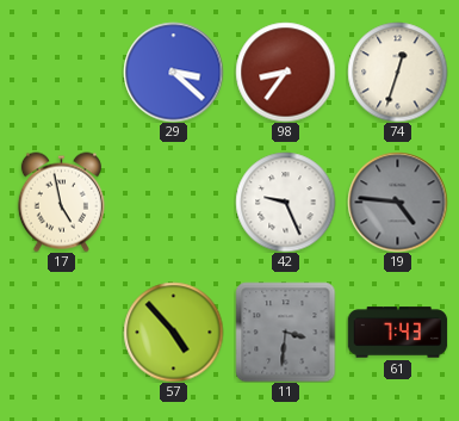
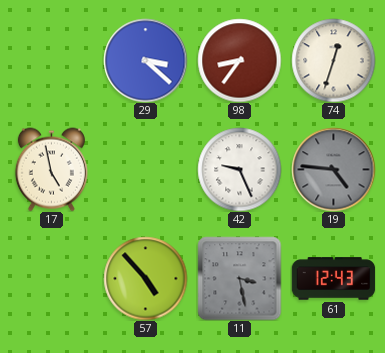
11: 3:31 -> 3:28
61: 7:43 -> 12:43
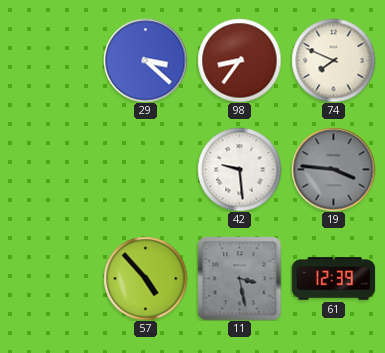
74: 12:33 -> 7:49
17: 4:58 -> none
42: 9:26 -> 9:29
19: 4:46 -> 3:46
61: 12:43 -> 12:39
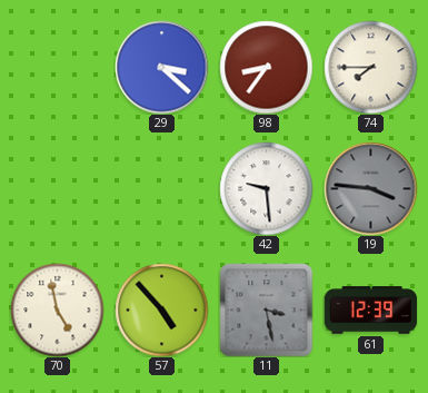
74: 7:49 -> 7:45
70: none -> 4:58
